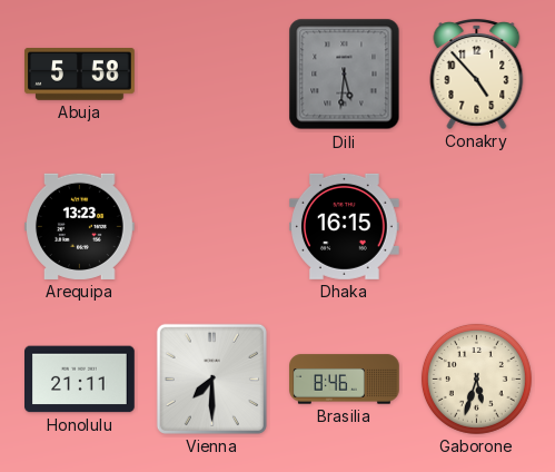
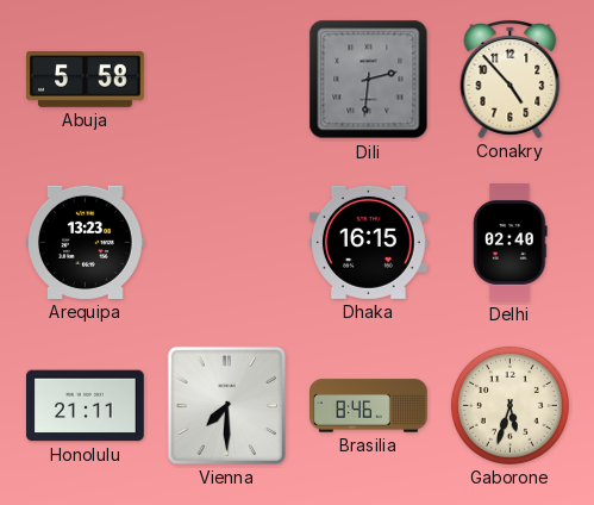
Dili: 5:31 -> 2:31
Delhi: none -> 02:40
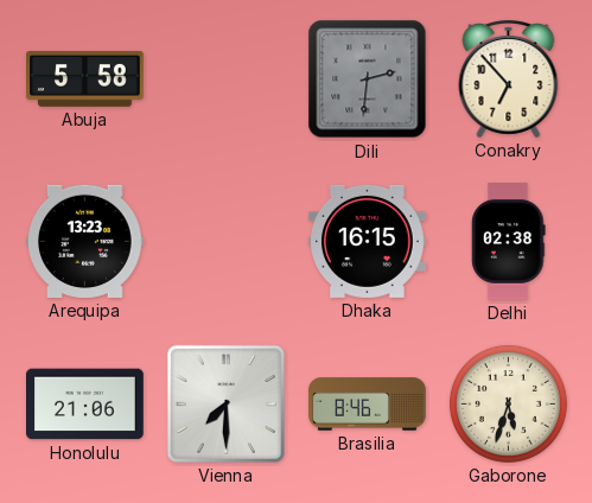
Conakry: 4:53 -> 6:53
Delhi: 02:40 -> 02:38
Honolulu: 21:11 -> 21:06
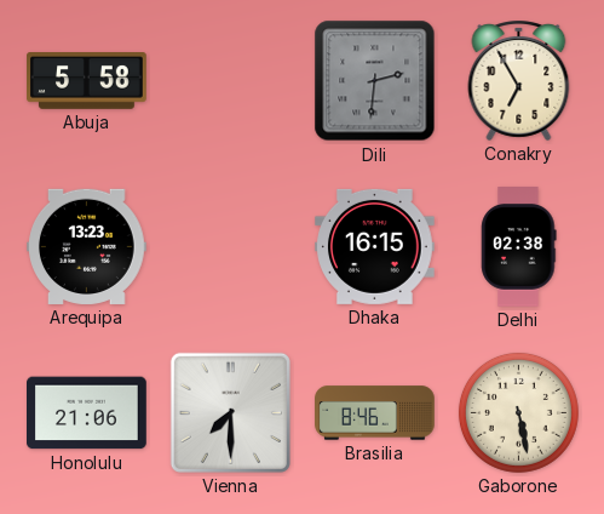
Conakry: 6:53 -> 6:55
Gaborone: 5:33 -> 5:28
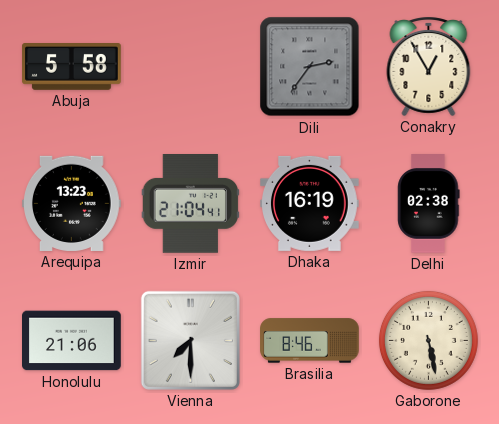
Dili: 2:31 -> 2:36
Conakry: 6:55 -> 12:55
Izmir: none -> 21:04
Dhaka: 16:15 -> 16:19
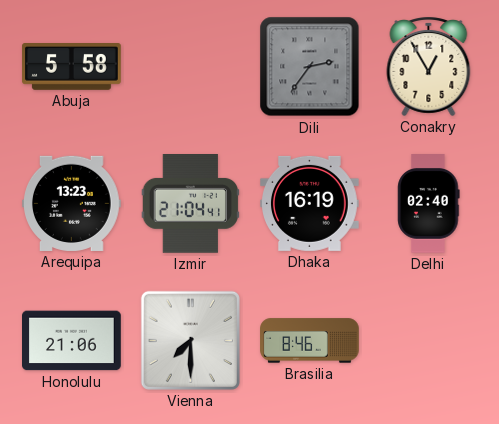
Delhi: 02:38 -> 02:40
Gaborone: 5:28 -> none
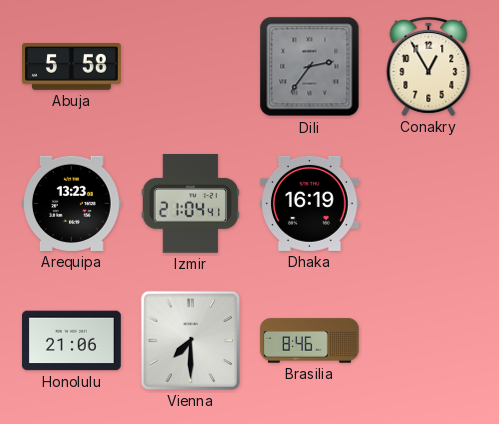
Delhi: 02:40 -> none
